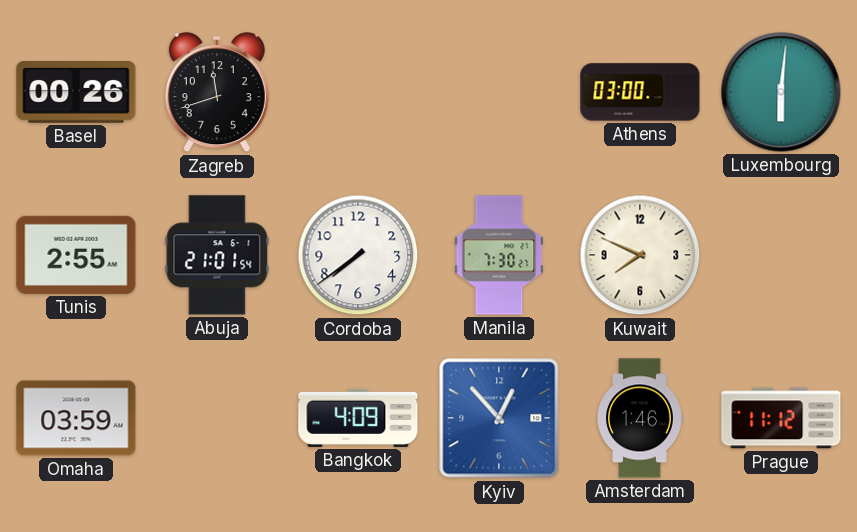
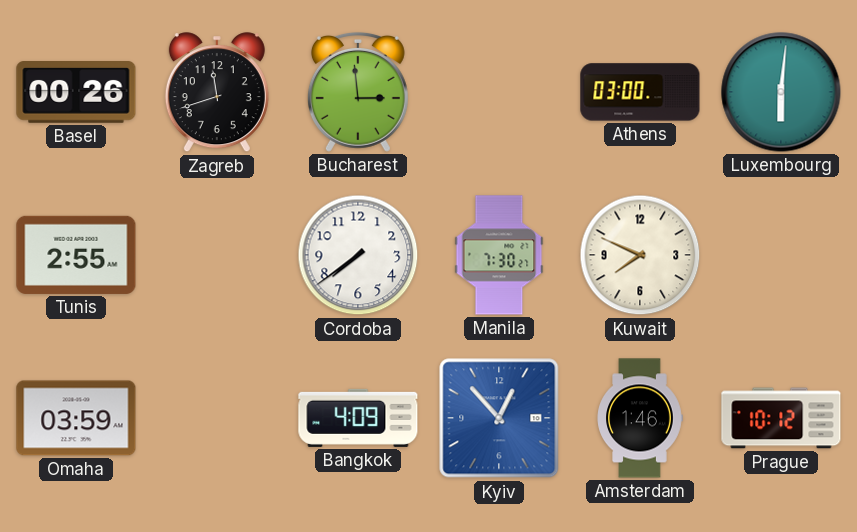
Bucharest: none -> 2:59
Abuja: 21:01 -> none
Prague: 11:12 -> 10:12
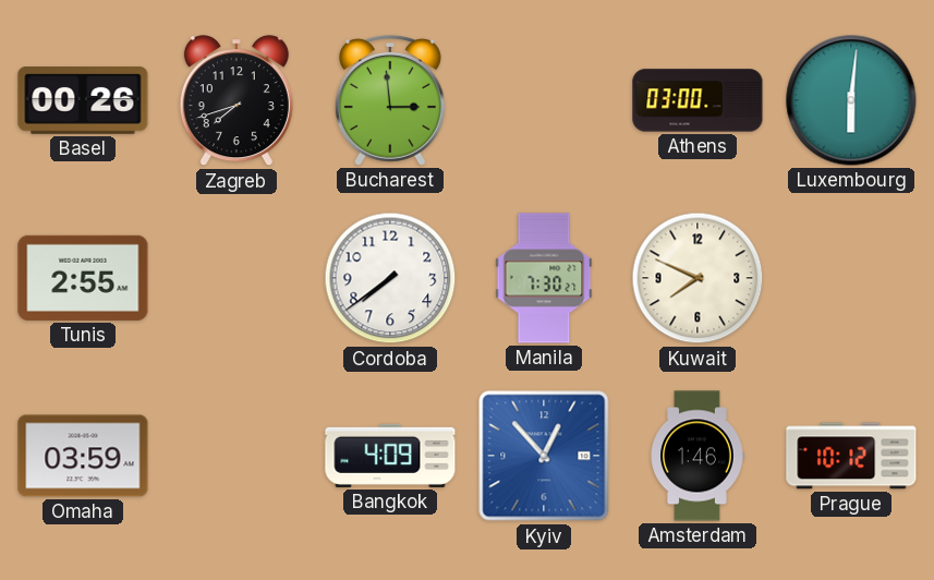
Zagreb: 11:42 -> 7:42
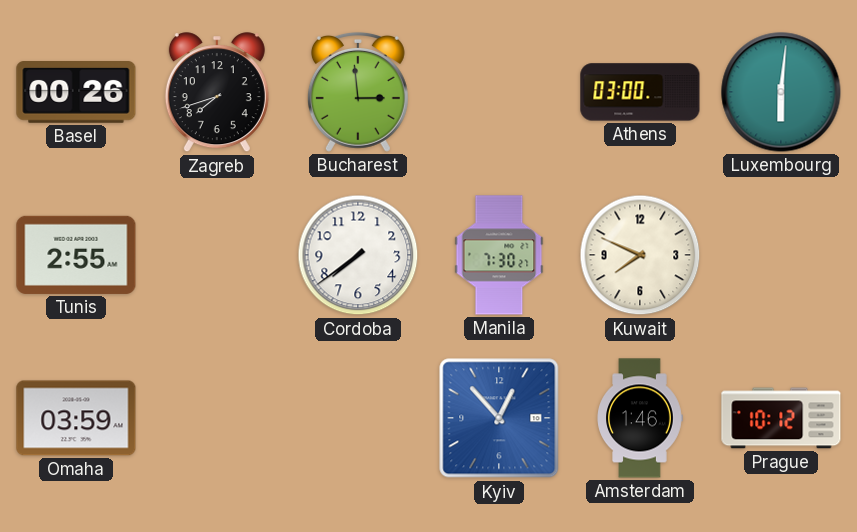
Bangkok: 4:09 -> none
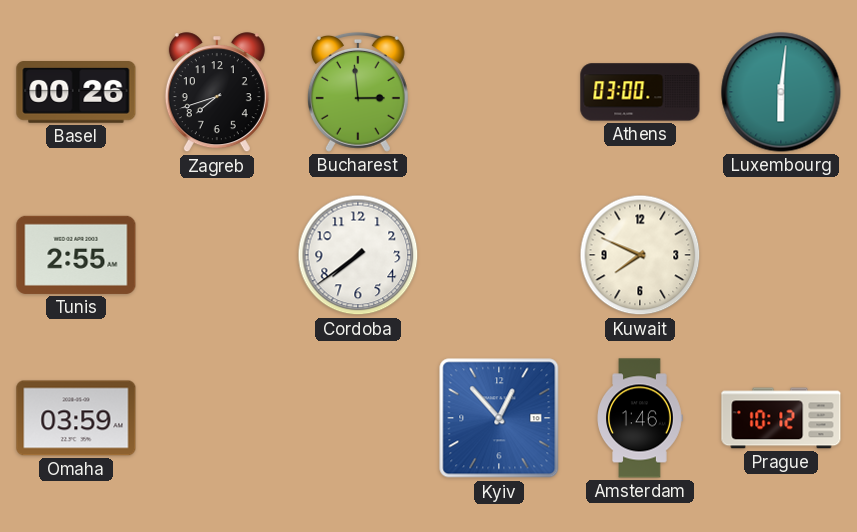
Manila: 7:30 -> none
